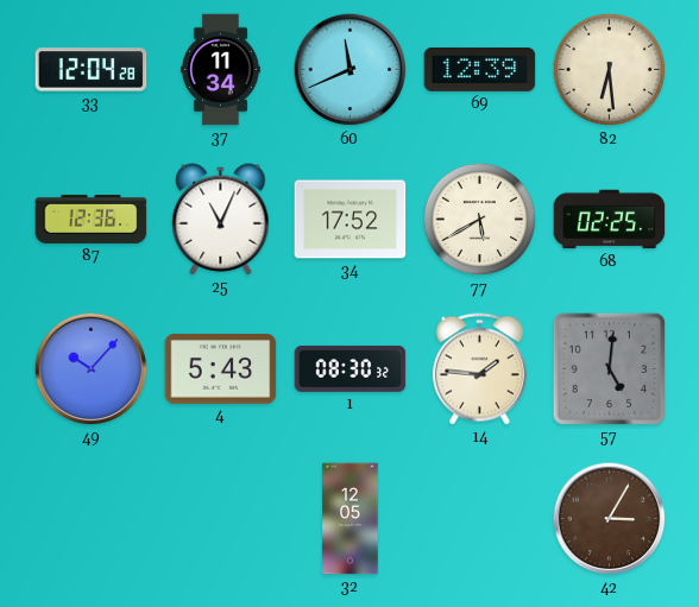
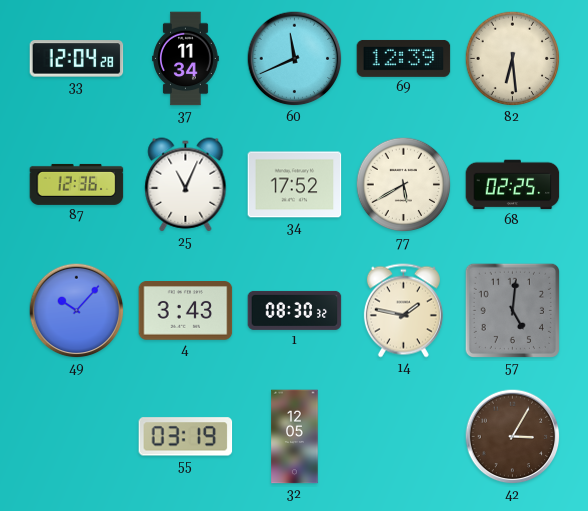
4: 5:43 -> 3:43
14: 1:46 -> 1:47
55: none -> 03:19
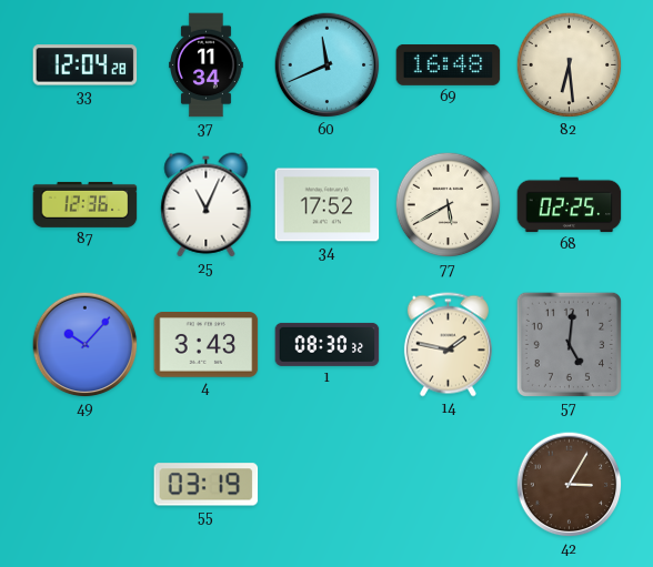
69: 12:39 -> 16:48
32: 12:05 -> none
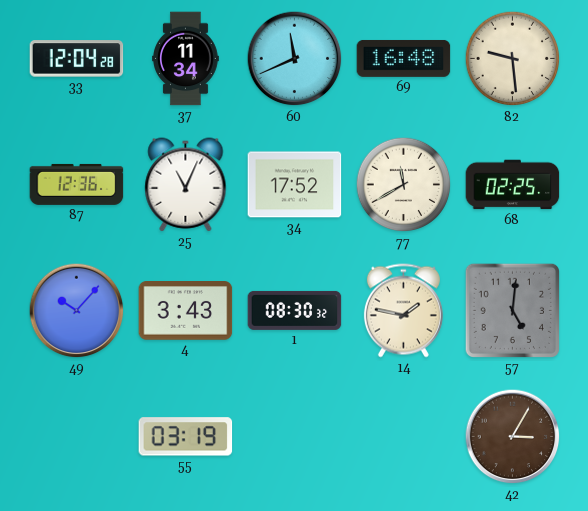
82: 6:29 -> 9:29
77: 5:40 -> 11:40
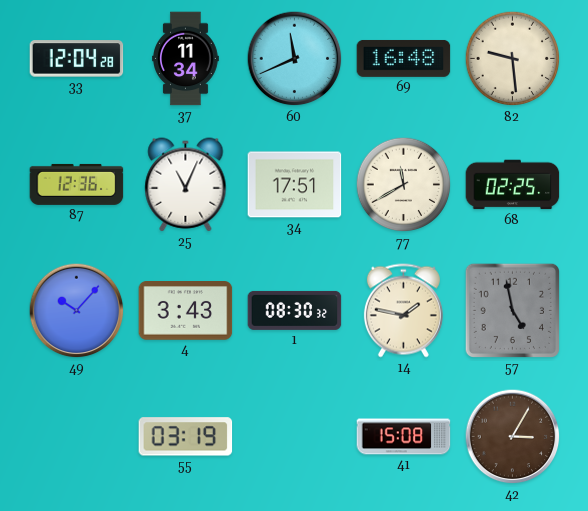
34: 17:52 -> 17:51
57: 5:01 -> 4:58
41: none -> 15:08
